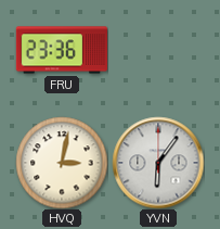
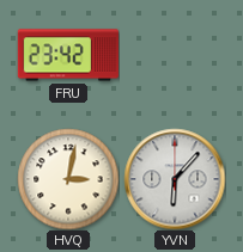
FRU: 23:36 -> 23:42
YVN: 6:06 -> 6:07
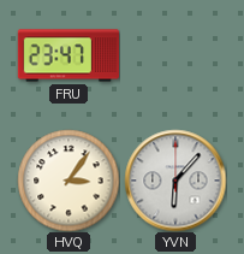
FRU: 23:42 -> 23:47
HVQ: 3:02 -> 3:06
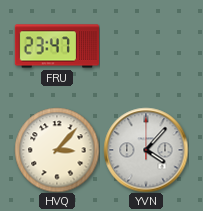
HVQ: 3:06 -> 3:07
YVN: 6:07 -> 4:07
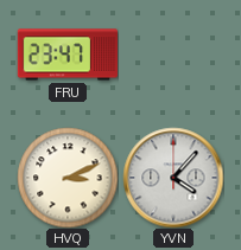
HVQ: 3:07 -> 3:11
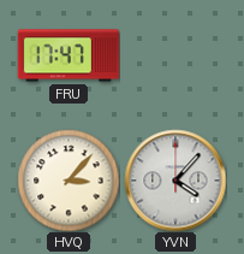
FRU: 23:47 -> 17:47
HVQ: 3:11 -> 3:07
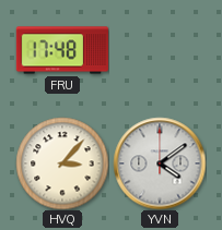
FRU: 17:47 -> 17:48
YVN: 4:07 -> 4:09
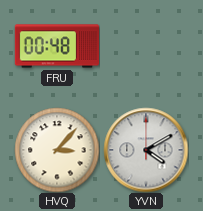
FRU: 17:48 -> 00:48
YVN: 4:09 -> 4:10
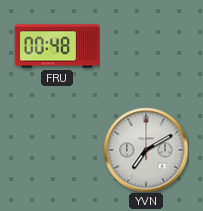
HVQ: 3:07 -> none
YVN: 4:10 -> 7:10
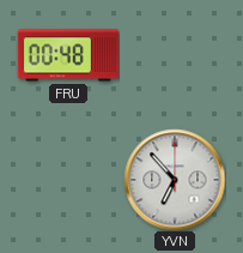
YVN: 7:10 -> 6:53
